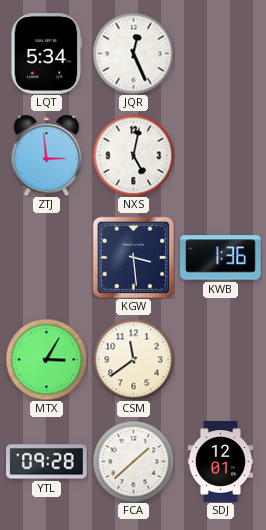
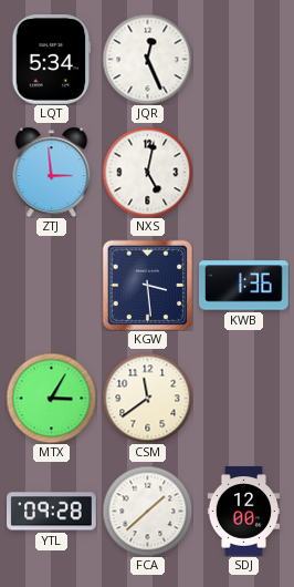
SDJ: 12:01 -> 12:00
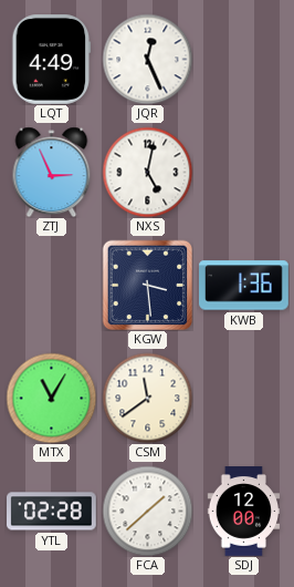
LQT: 5:34 -> 4:49
ZTJ: 2:59 -> 2:56
MTX: 3:05 -> 11:05
YTL: 09:28 -> 02:28
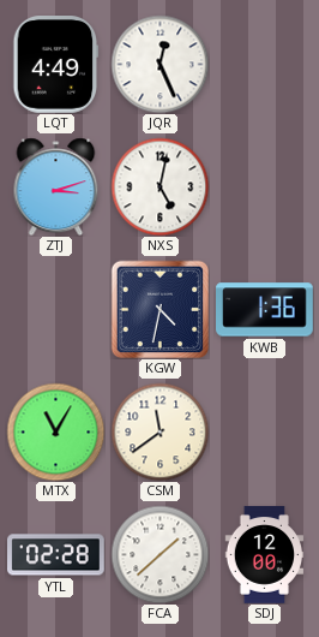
ZTJ: 2:56 -> 3:12
KGW: 3:29 -> 4:32
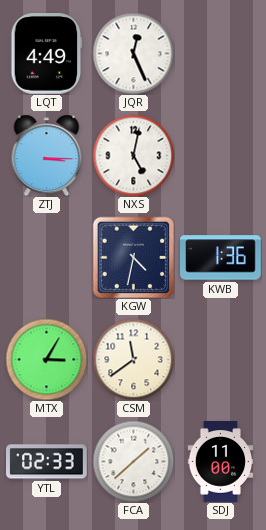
ZTJ: 3:12 -> 3:15
MTX: 11:05 -> 3:05
YTL: 02:28 -> 02:33
SDJ: 12:00 -> 11:00
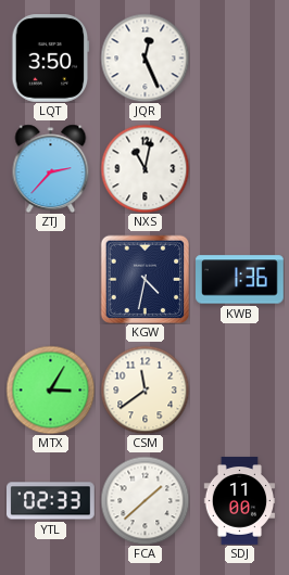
LQT: 4:49 -> 3:50
ZTJ: 3:15 -> 2:37
NXS: 5:02 -> 11:02
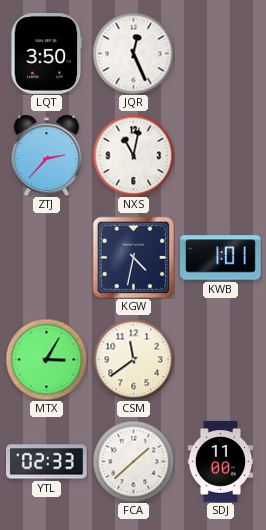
KWB: 1:36 -> 1:01
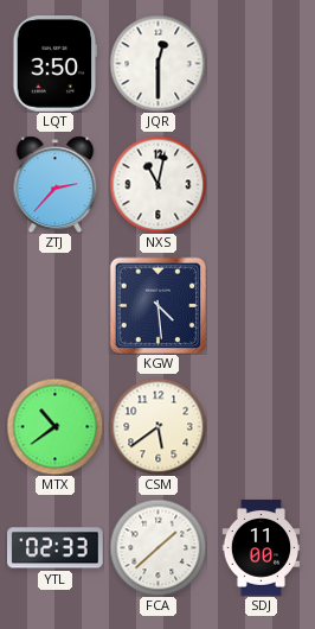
JQR: 12:26 -> 12:30
KGW: 4:32 -> 4:29
KWB: 1:01 -> none
MTX: 3:05 -> 10:39
CSM: 11:39 -> 5:39
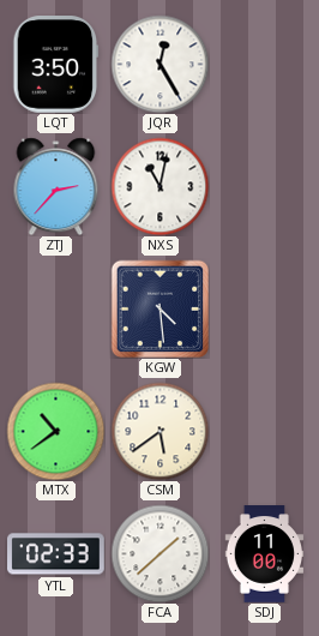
JQR: 12:30 -> 12:25
